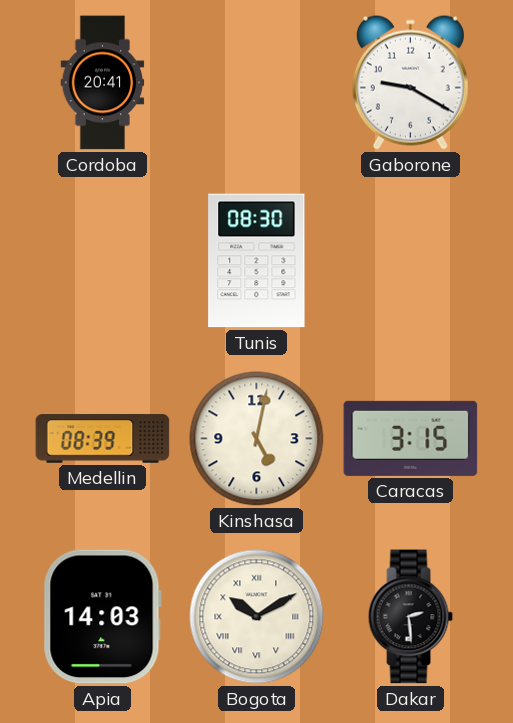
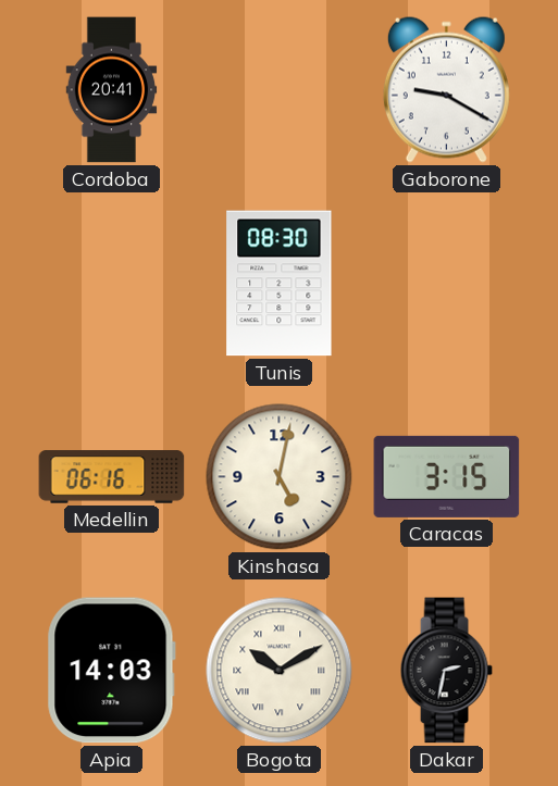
Medellin: 08:39 -> 06:16
Dakar: 2:29 -> 2:32
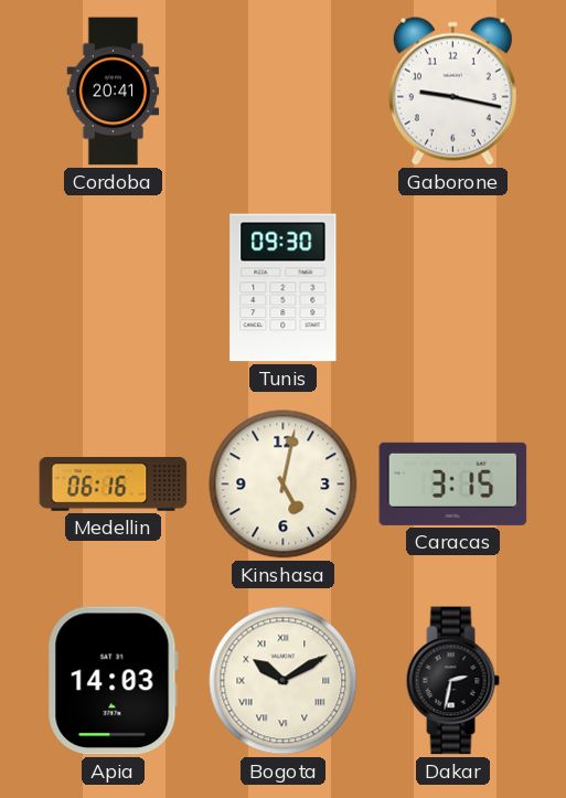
Gaborone: 9:20 -> 9:17
Tunis: 08:30 -> 09:30
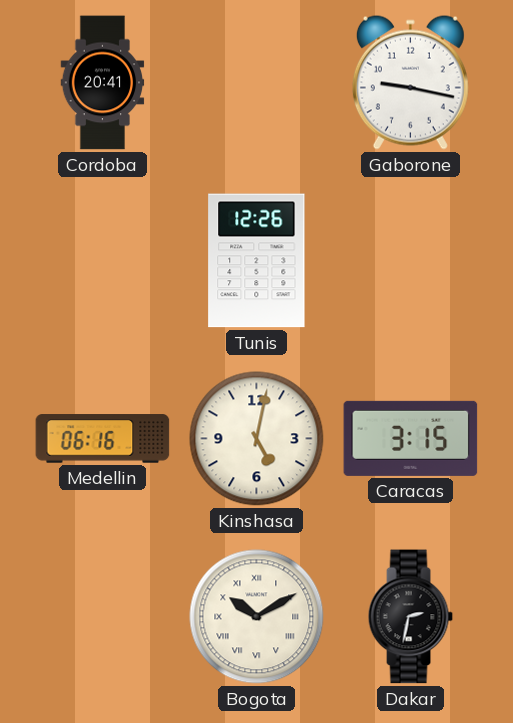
Tunis: 09:30 -> 12:26
Apia: 14:03 -> none
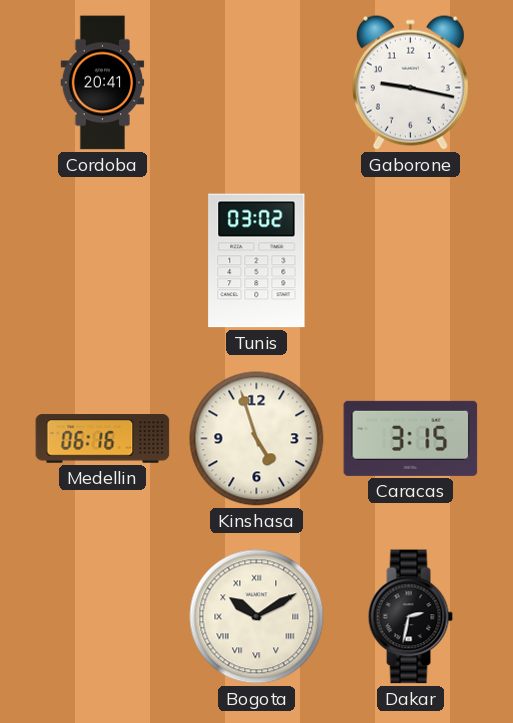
Tunis: 12:26 -> 03:02
Kinshasa: 5:02 -> 4:57
